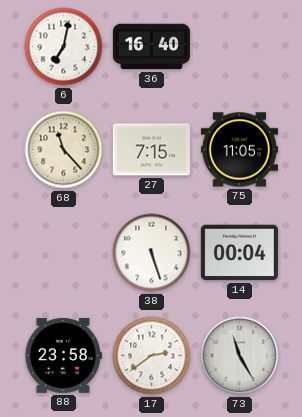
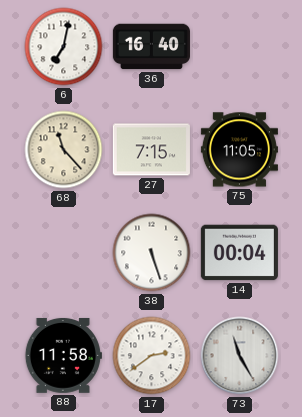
88: 23:58 -> 11:58
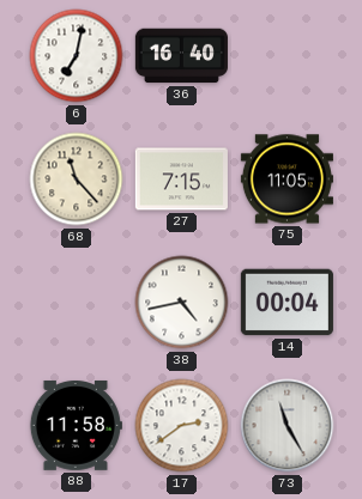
38: 5:27 -> 4:43
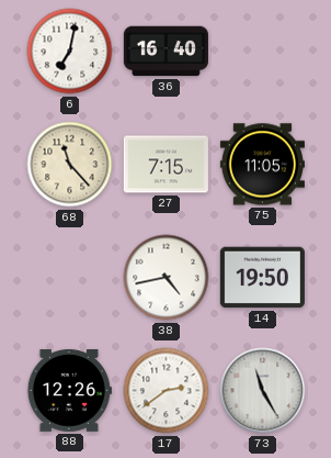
14: 00:04 -> 19:50
88: 11:58 -> 12:26
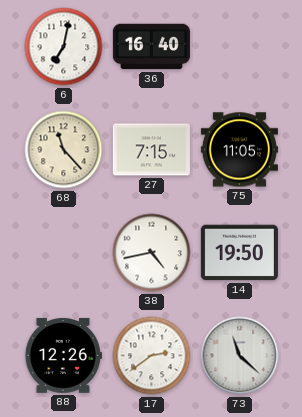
73: 11:25 -> 11:22
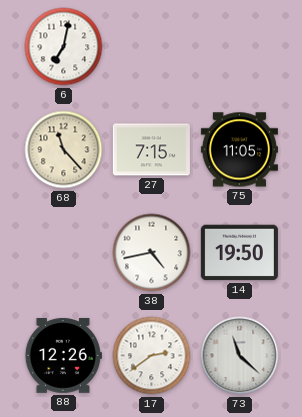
36: 16:40 -> none
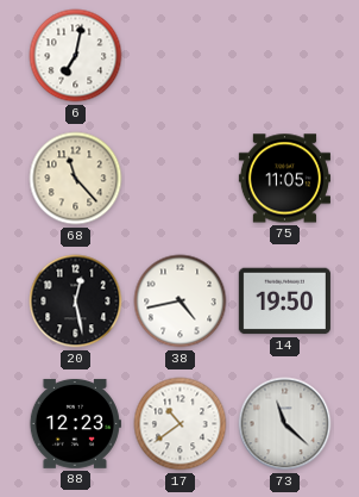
27: 7:15 -> none
20: none -> 12:28
88: 12:26 -> 12:23
17: 2:39 -> 10:39
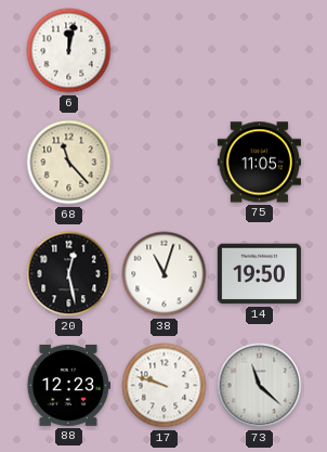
6: 7:02 -> 12:02
38: 4:43 -> 11:03
17: 10:39 -> 9:48
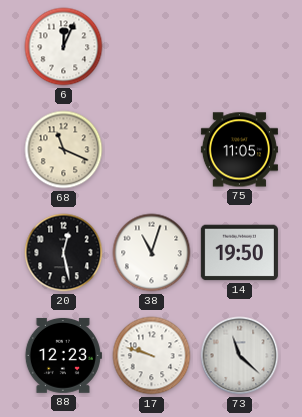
6: 12:02 -> 12:04
68: 11:23 -> 11:19
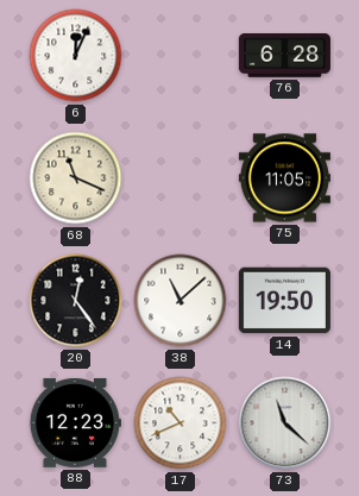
76: none -> 6:28
20: 12:28 -> 12:24
38: 11:03 -> 11:08
17: 9:48 -> 10:41
